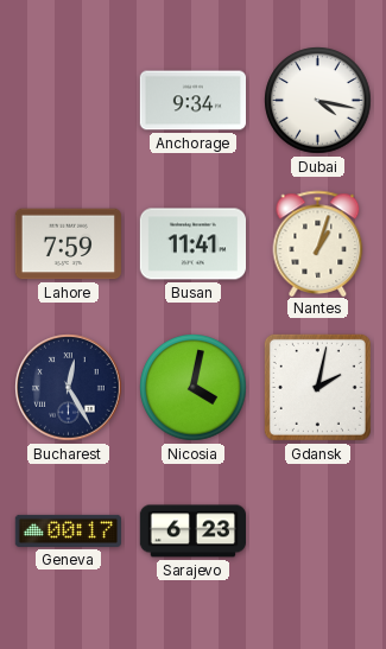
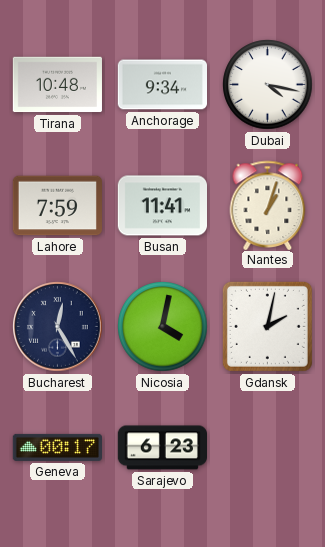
Tirana: none -> 10:48
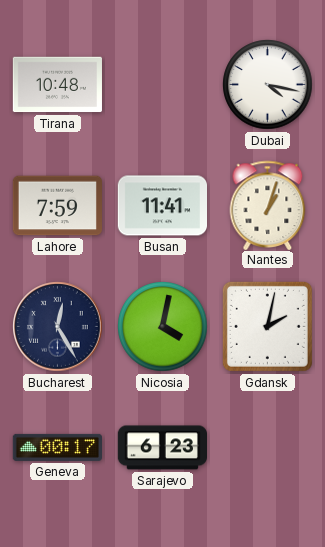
Anchorage: 9:34 -> none
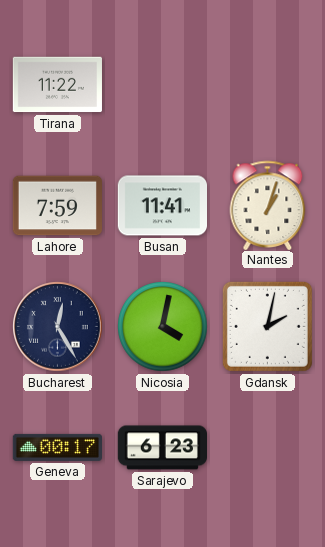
Tirana: 10:48 -> 11:22
Dubai: 4:17 -> none
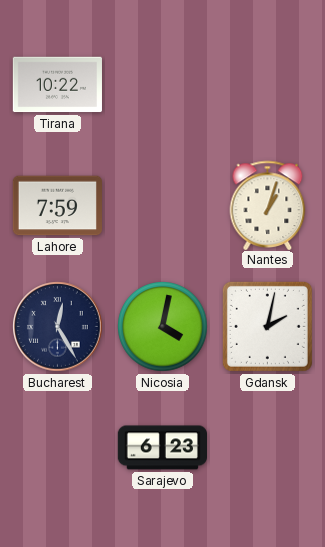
Tirana: 11:22 -> 10:22
Busan: 11:41 -> none
Geneva: 00:17 -> none
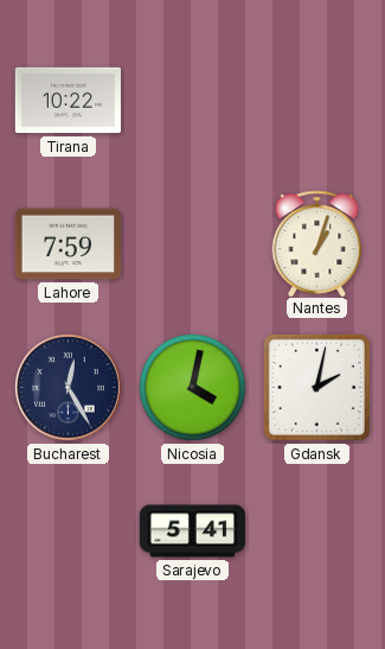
Sarajevo: 6:23 -> 5:41
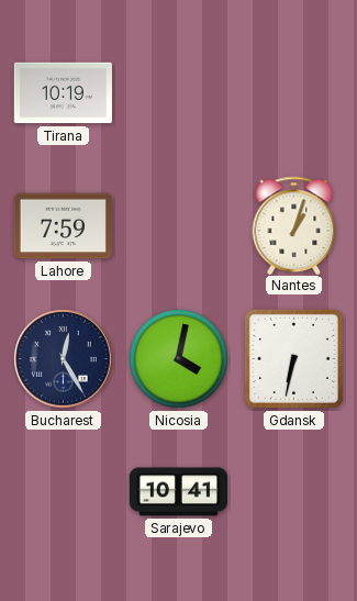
Tirana: 10:22 -> 10:19
Gdansk: 2:02 -> 6:32
Sarajevo: 5:41 -> 10:41
